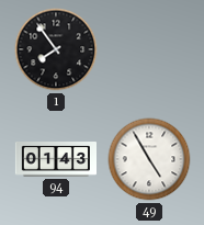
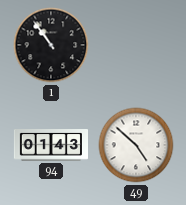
1: 7:54 -> 10:54
49: 4:55 -> 4:52
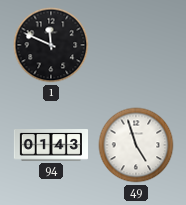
1: 10:54 -> 11:49
49: 4:52 -> 4:57
